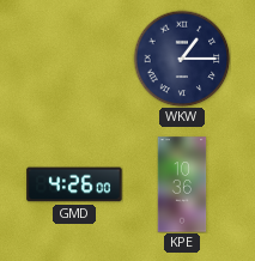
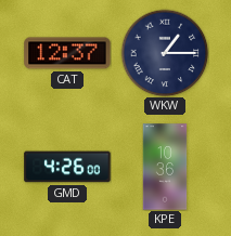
CAT: none -> 12:37
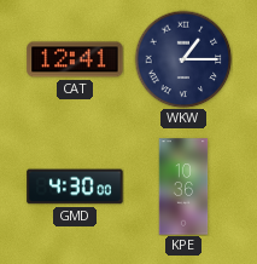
CAT: 12:37 -> 12:41
GMD: 4:26 -> 4:30
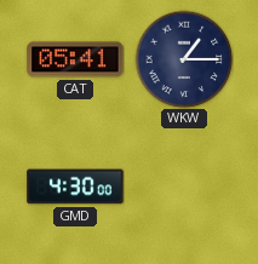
CAT: 12:41 -> 05:41
KPE: 10:36 -> none
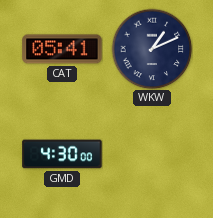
WKW: 1:15 -> 1:11
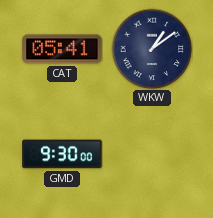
WKW: 1:11 -> 1:09
GMD: 4:30 -> 9:30
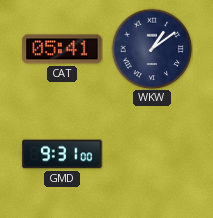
GMD: 9:30 -> 9:31
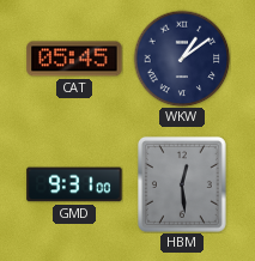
CAT: 05:41 -> 05:45
HBM: none -> 12:29
